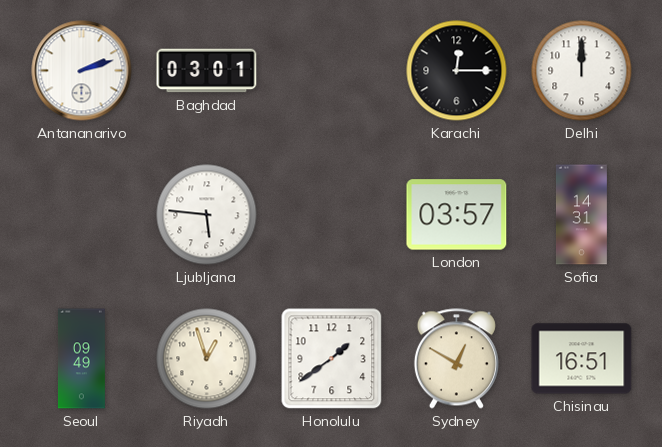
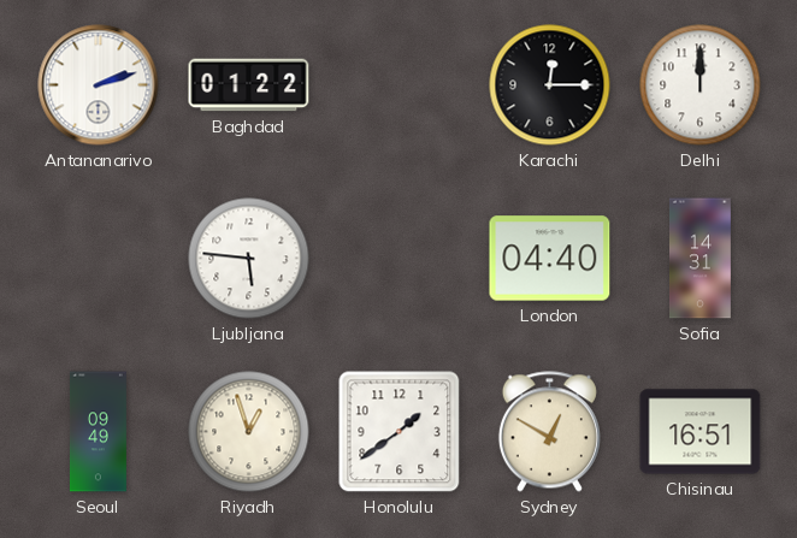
Baghdad: 03:01 -> 01:22
London: 03:57 -> 04:40
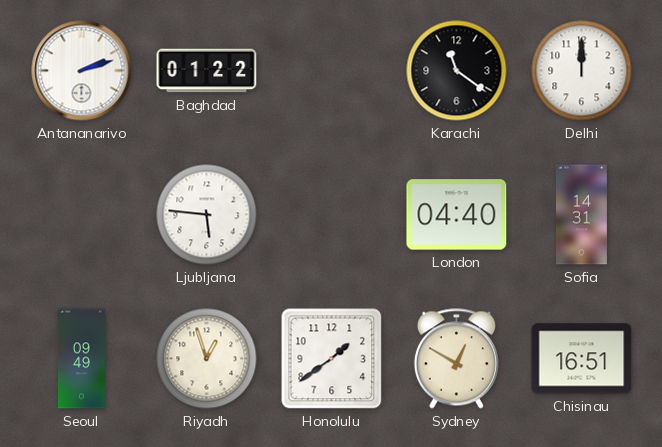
Karachi: 12:15 -> 11:21
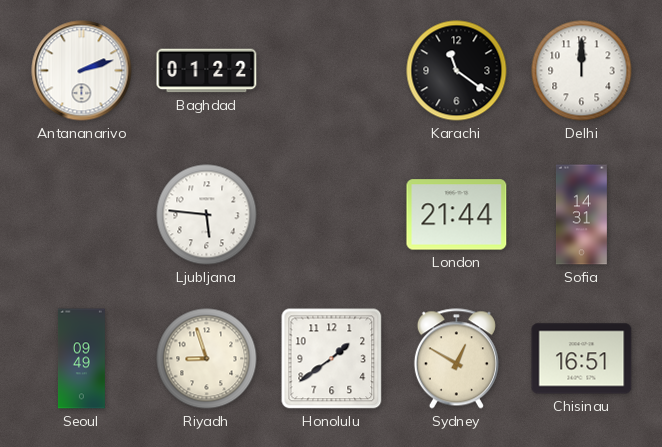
London: 04:40 -> 21:44
Riyadh: 12:57 -> 8:57
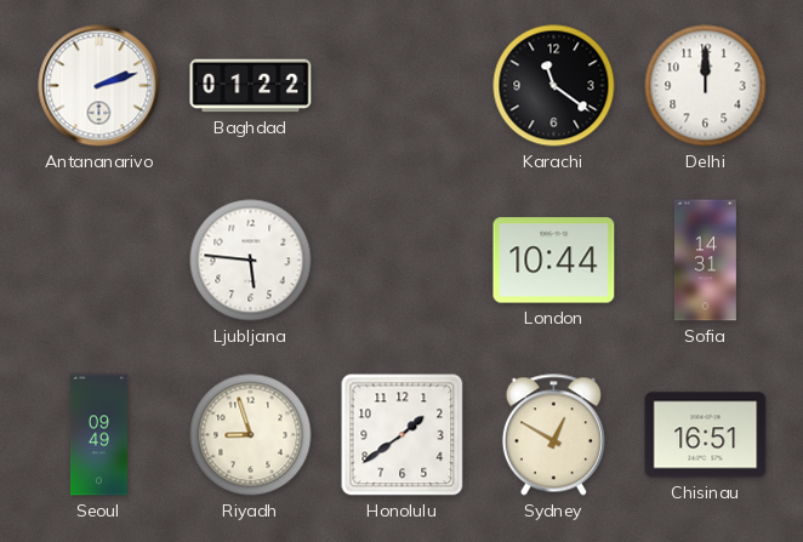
London: 21:44 -> 10:44
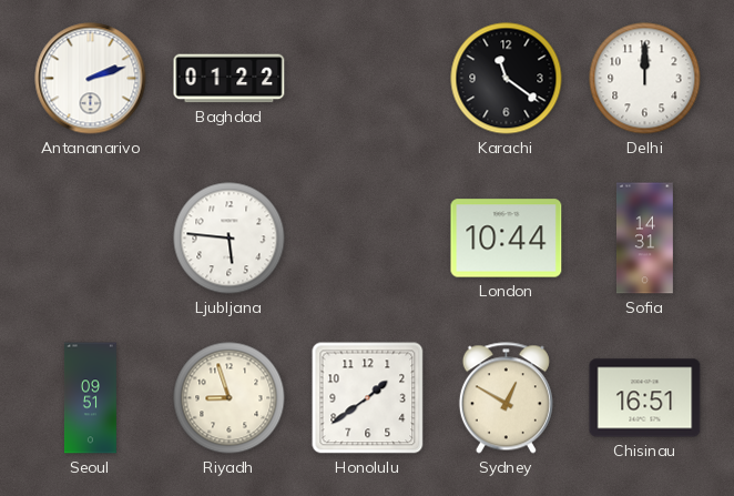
Seoul: 09:49 -> 09:51
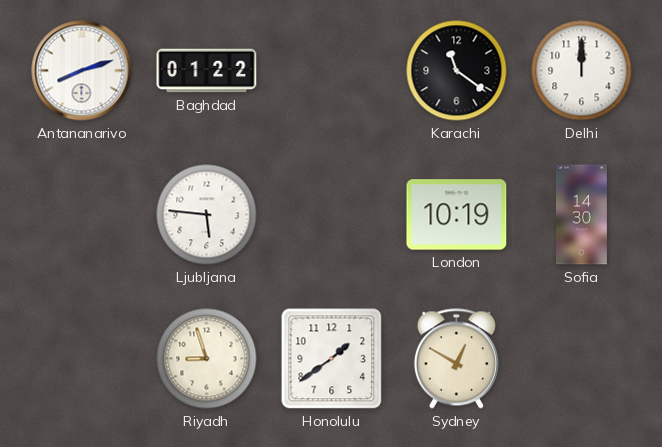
Antananarivo: 2:12 -> 8:12
London: 10:44 -> 10:19
Sofia: 14:31 -> 14:30
Seoul: 09:51 -> none
Chisinau: 16:51 -> none
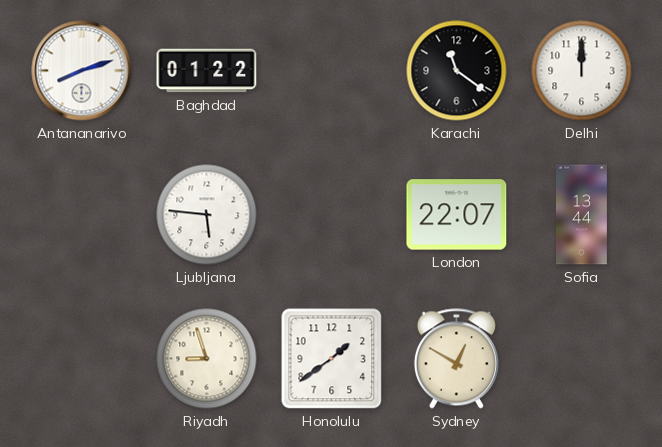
London: 10:19 -> 22:07
Sofia: 14:30 -> 13:44
